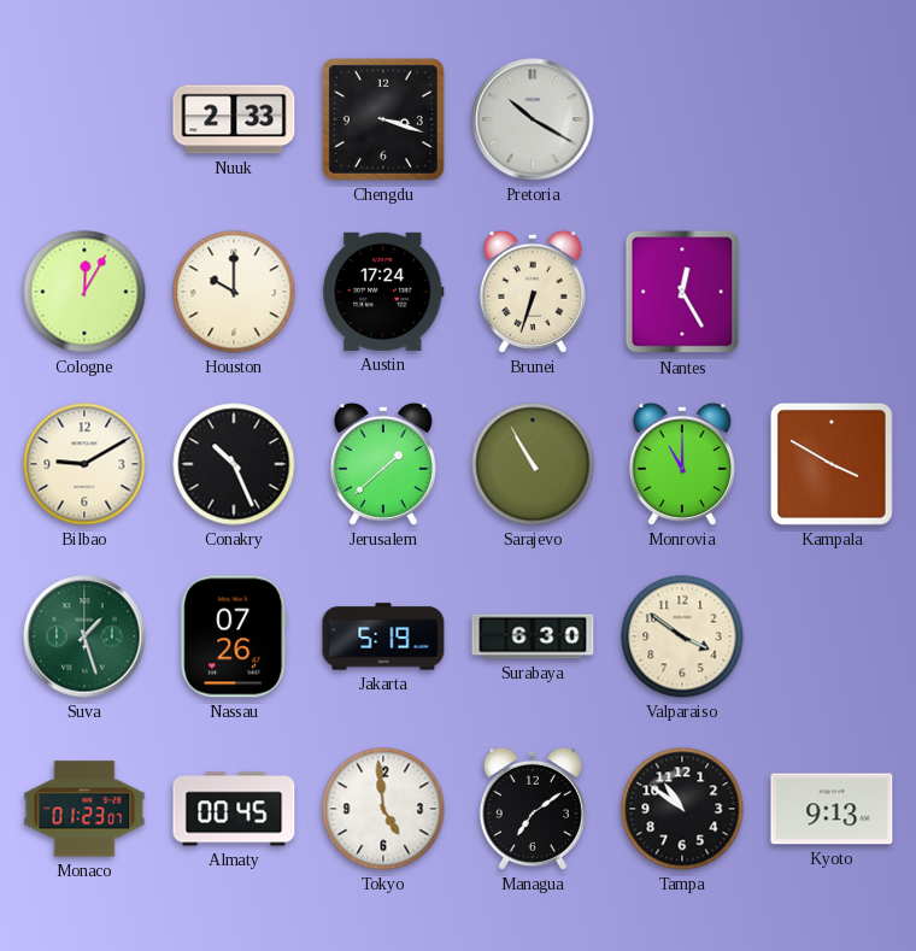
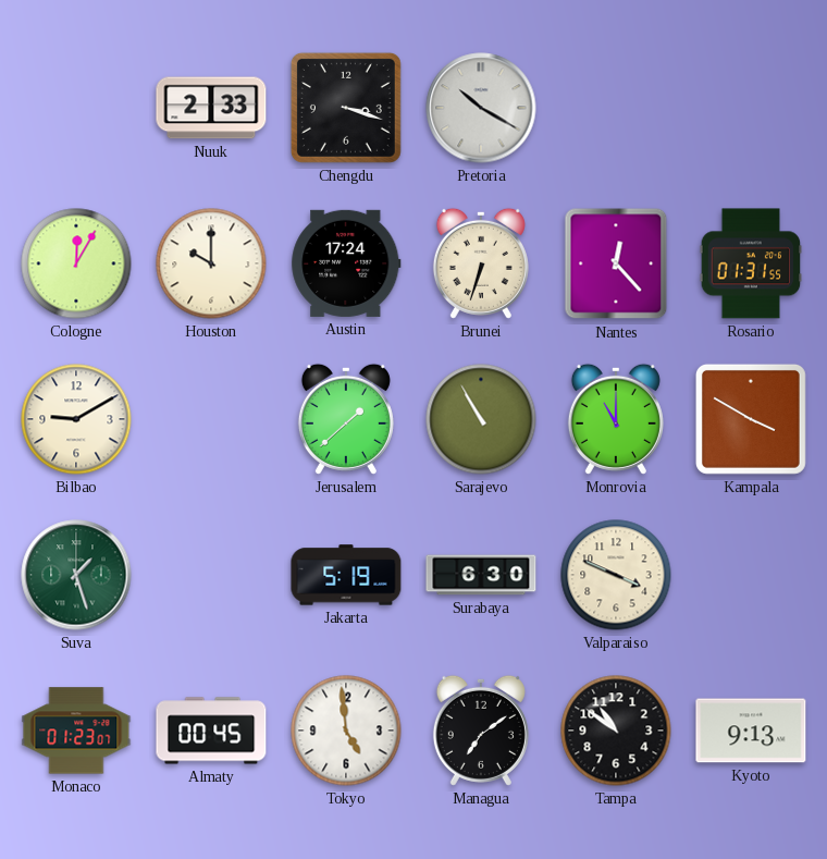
Nantes: 12:25 -> 12:23
Rosario: none -> 01:31
Conakry: 10:26 -> none
Nassau: 07:26 -> none
Valparaiso: 3:51 -> 3:49
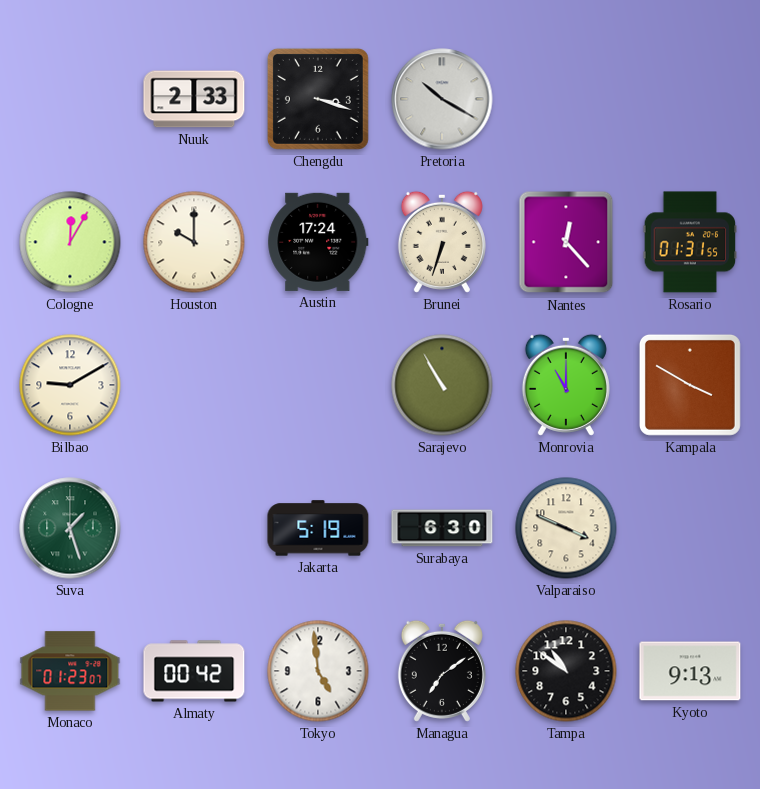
Jerusalem: 1:38 -> none
Almaty: 00:45 -> 00:42
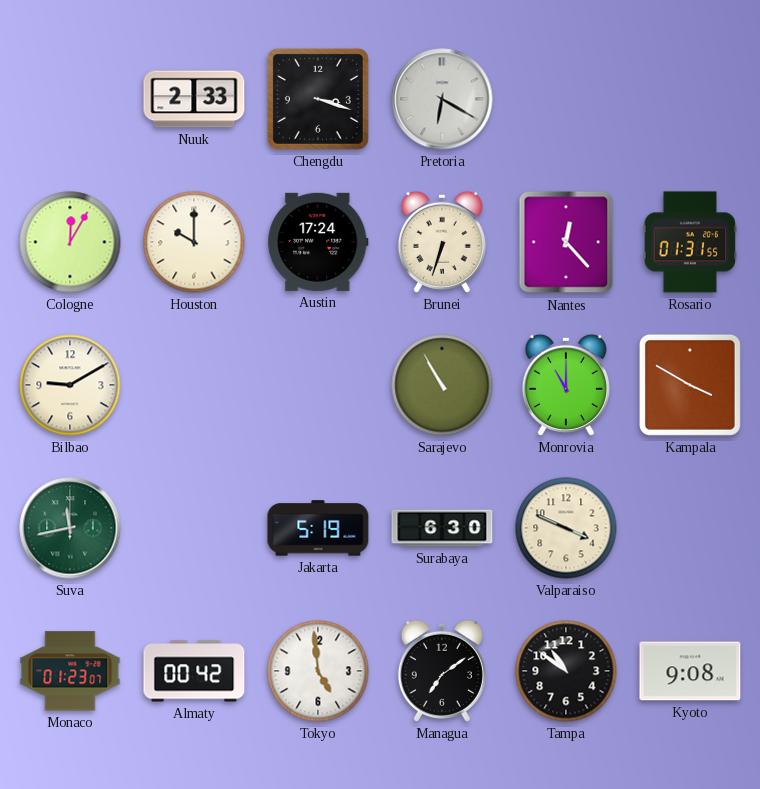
Pretoria: 10:20 -> 6:20
Suva: 1:27 -> 11:43
Kyoto: 9:13 -> 9:08
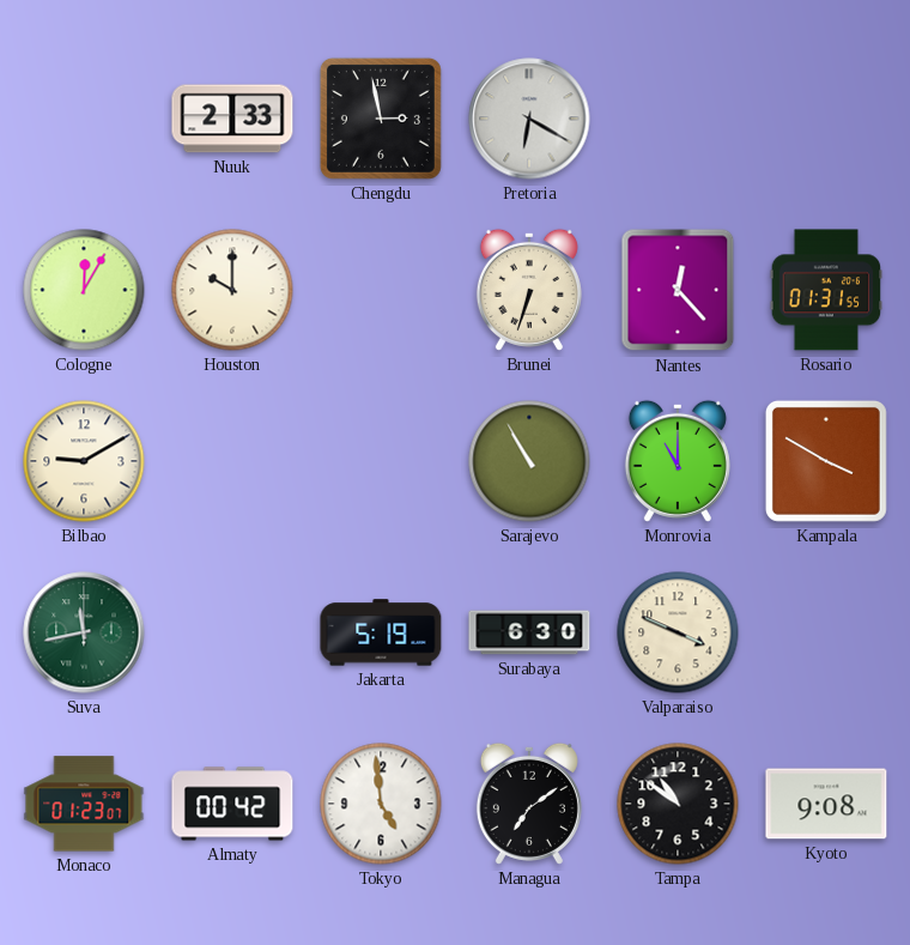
Chengdu: 3:18 -> 2:58
Austin: 17:24 -> none
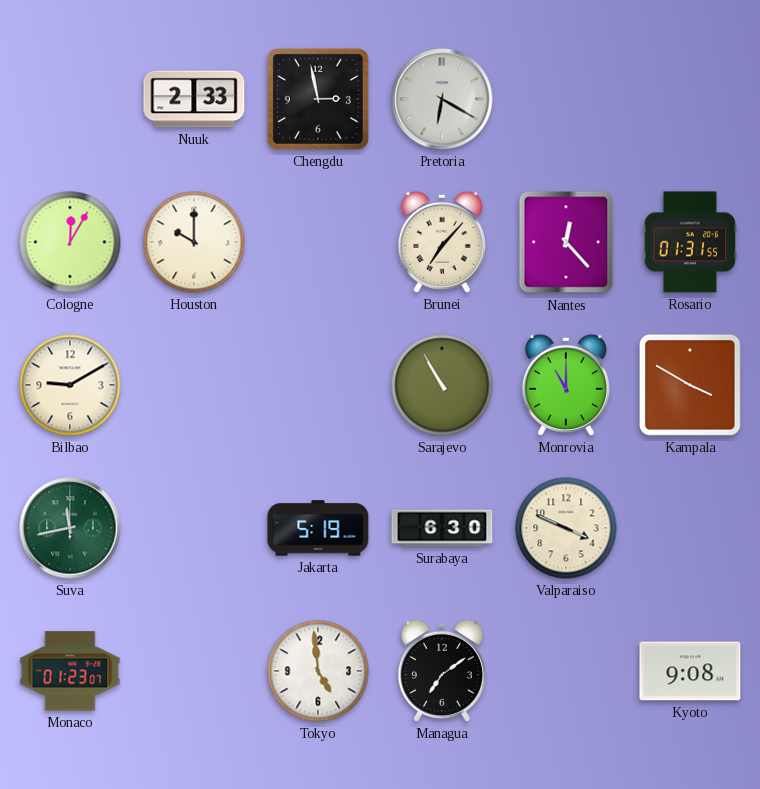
Brunei: 6:33 -> 7:07
Almaty: 00:42 -> none
Tampa: 10:51 -> none
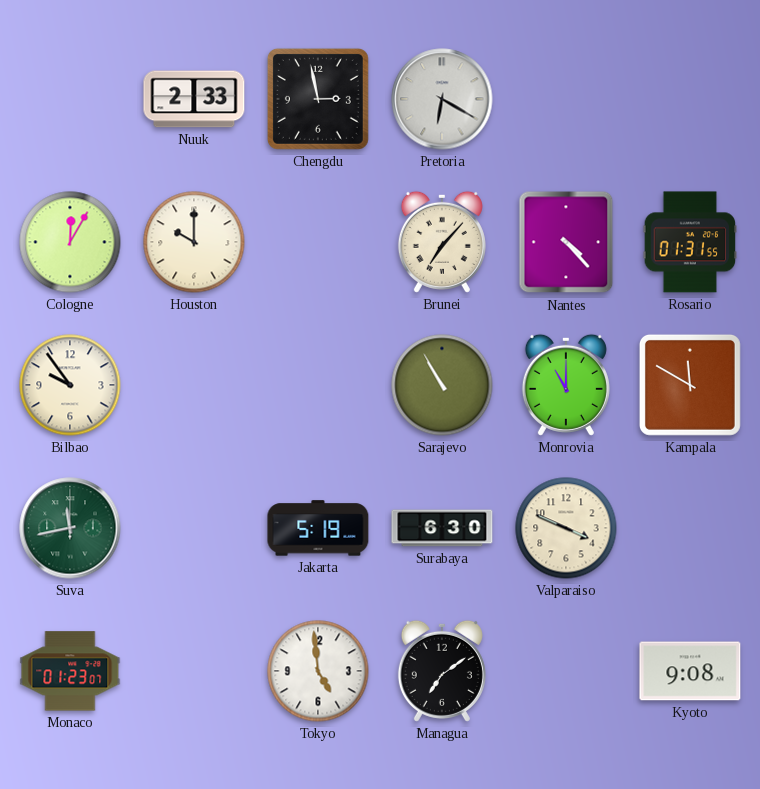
Nantes: 12:23 -> 4:23
Bilbao: 9:10 -> 9:54
Kampala: 3:50 -> 11:50
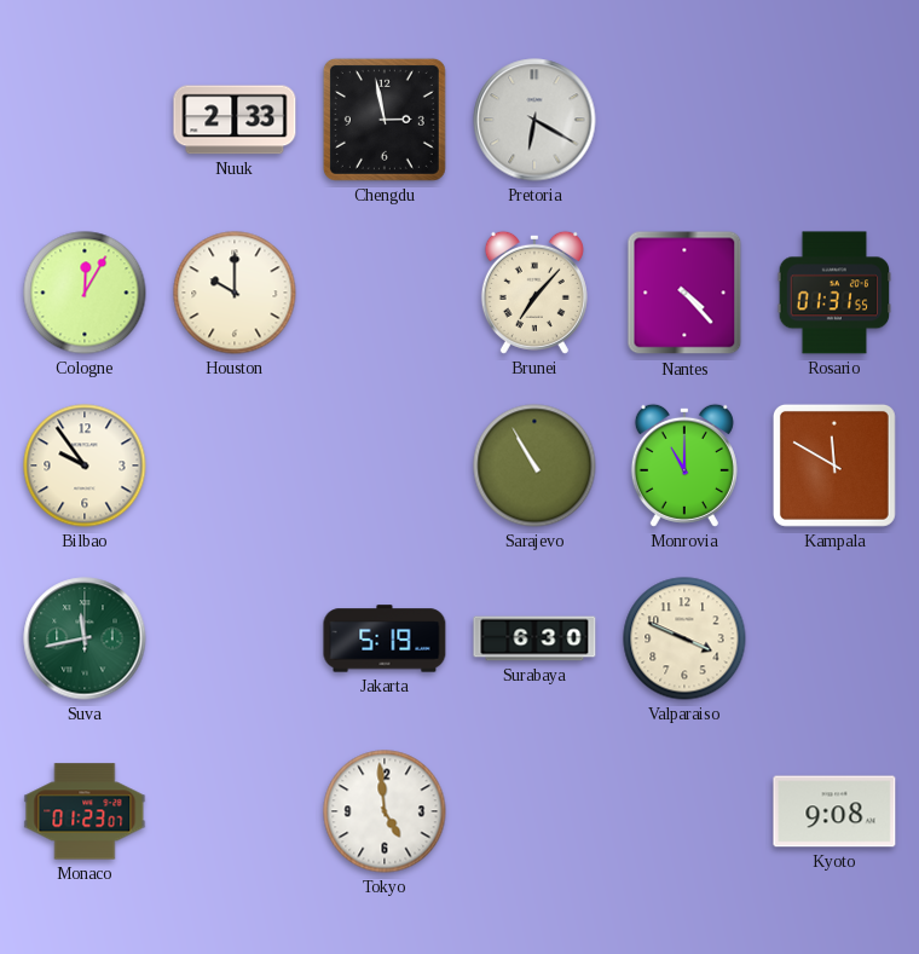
Managua: 7:09 -> none
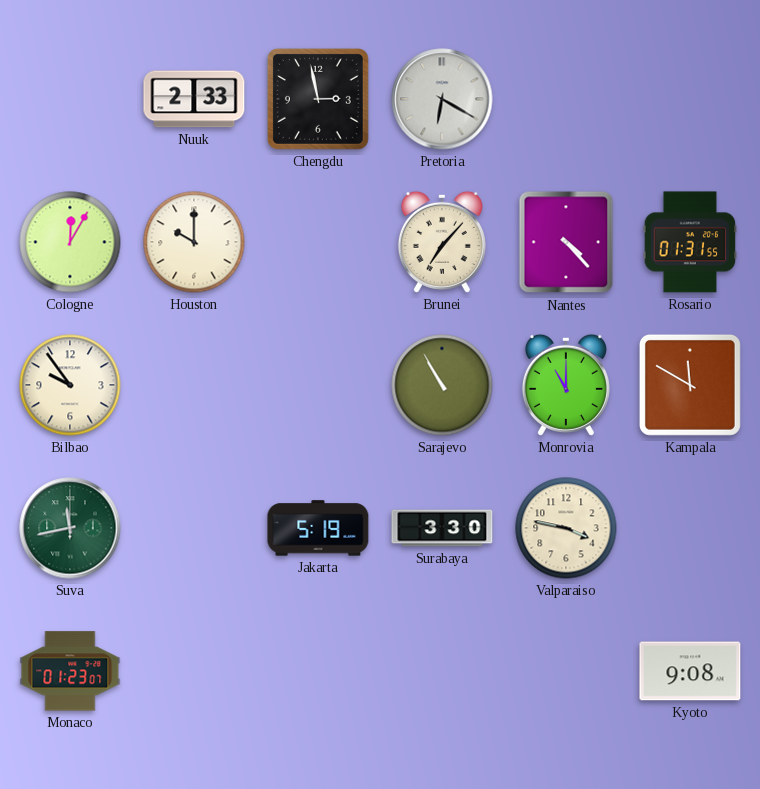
Surabaya: 6:30 -> 3:30
Valparaiso: 3:49 -> 3:47
Tokyo: 4:59 -> none
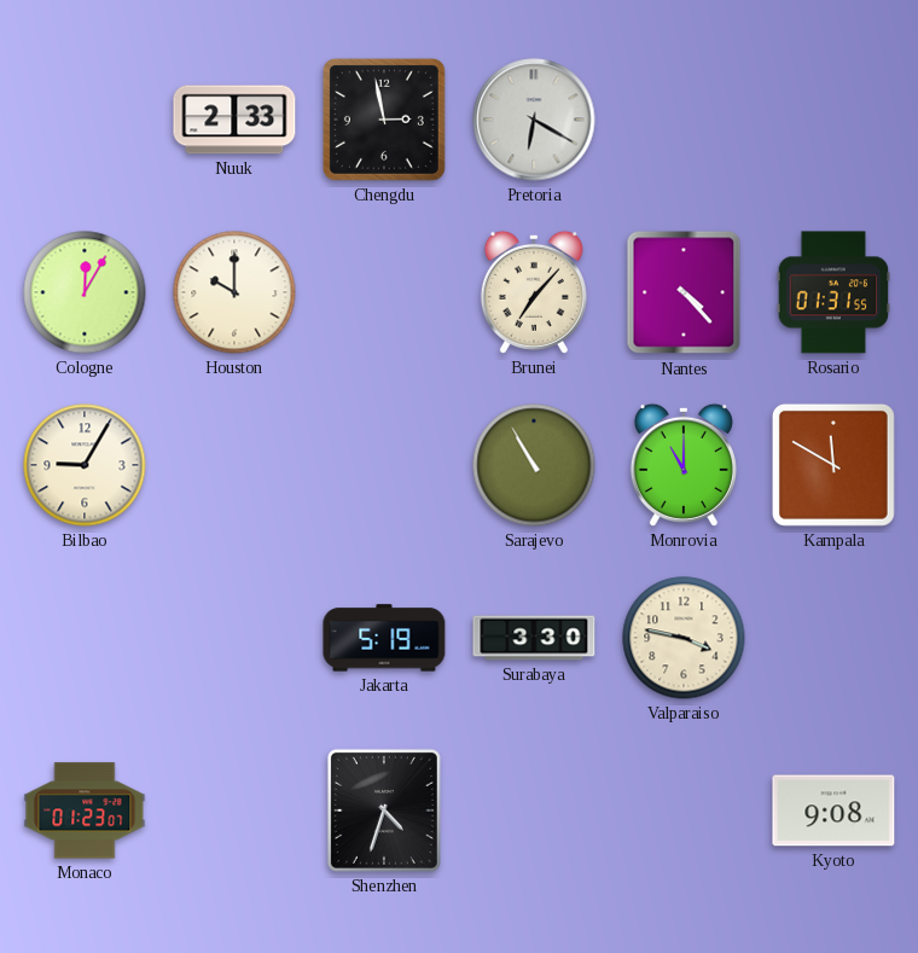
Bilbao: 9:54 -> 9:05
Suva: 11:43 -> none
Shenzhen: none -> 4:33
